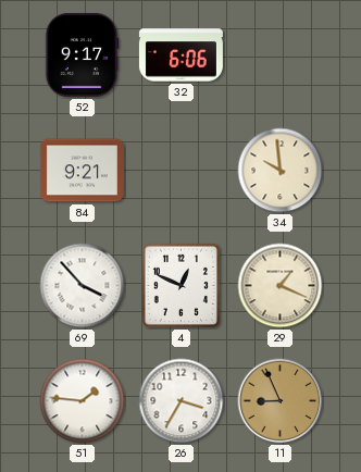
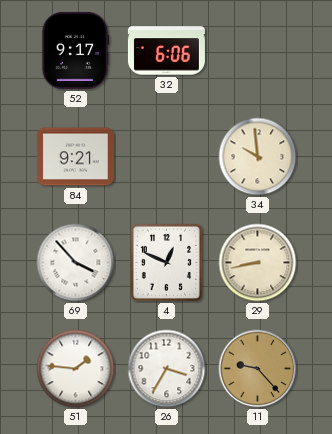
29: 1:19 -> 8:43
11: 8:56 -> 9:23
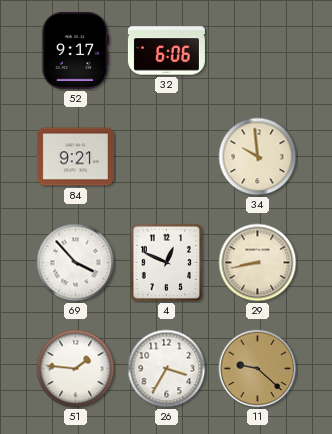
11: 9:23 -> 9:22
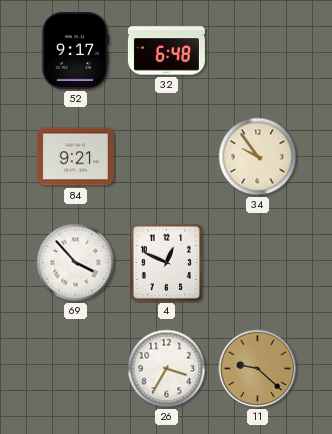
32: 6:06 -> 6:48
34: 9:59 -> 9:54
29: 8:43 -> none
51: 1:46 -> none
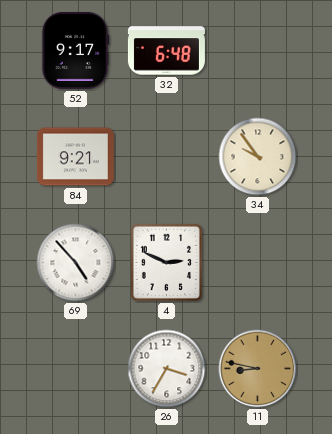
69: 3:53 -> 4:53
4: 12:49 -> 2:49
11: 9:22 -> 8:47
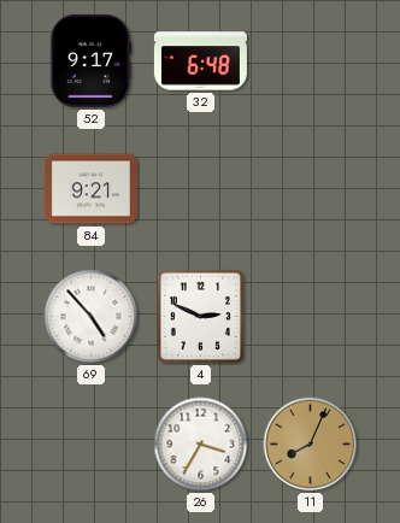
34: 9:54 -> none
11: 8:47 -> 8:04
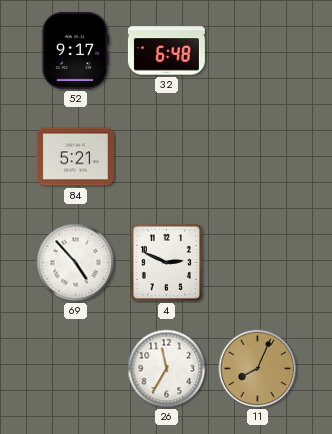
84: 9:21 -> 5:21
26: 3:35 -> 11:35
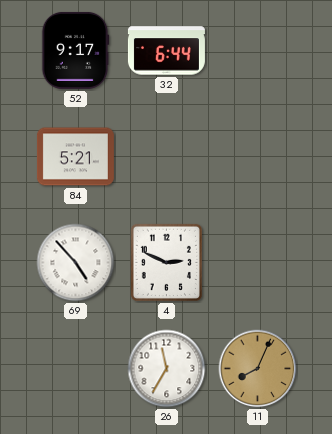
32: 6:48 -> 6:44
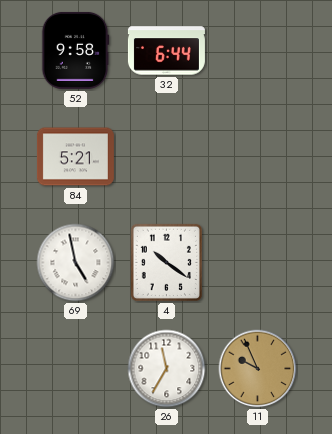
52: 9:17 -> 9:58
69: 4:53 -> 4:58
4: 2:49 -> 10:21
11: 8:04 -> 9:56
